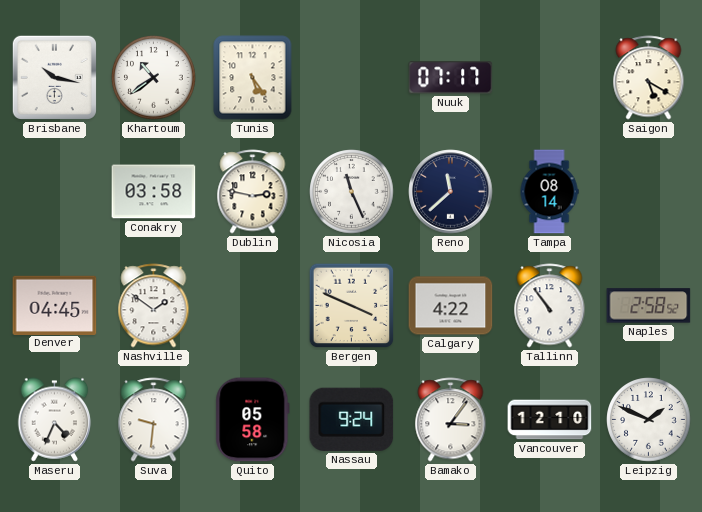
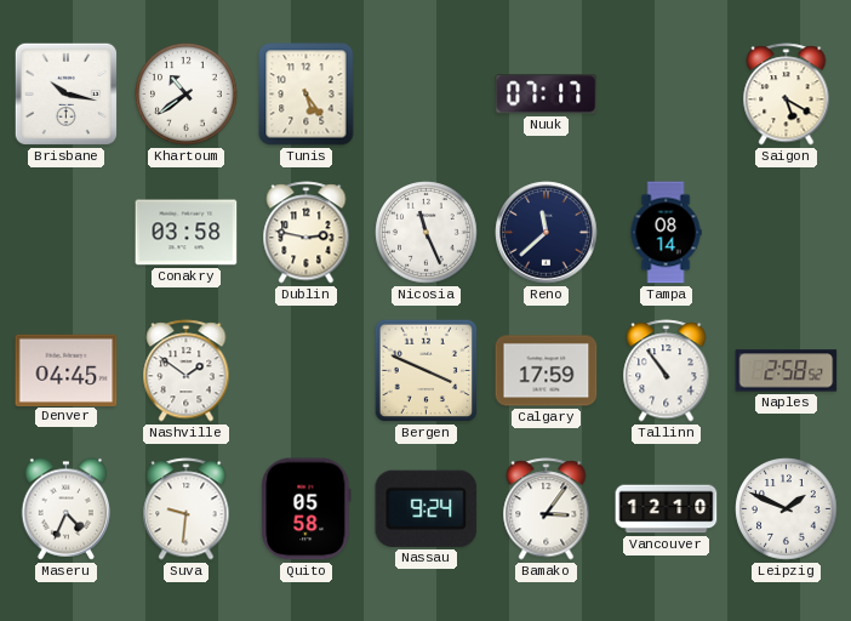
Calgary: 4:22 -> 17:59
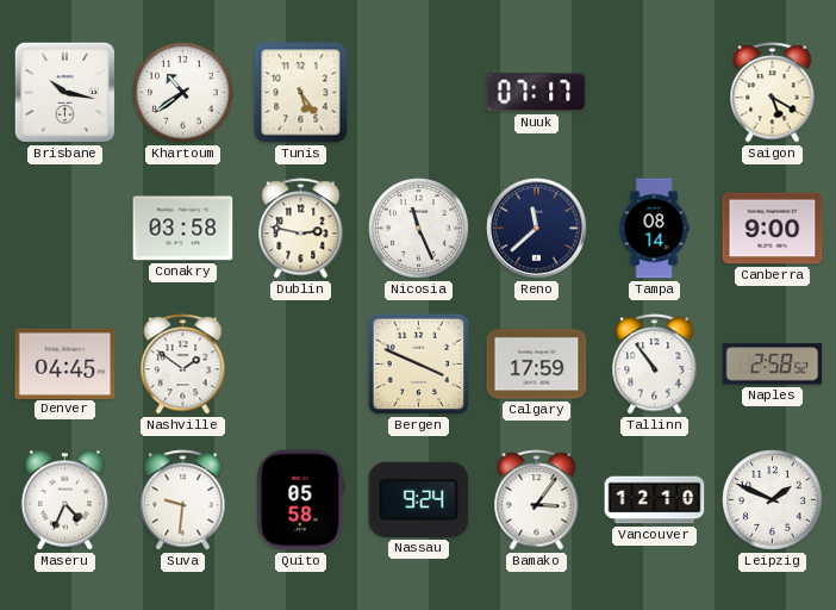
Canberra: none -> 9:00
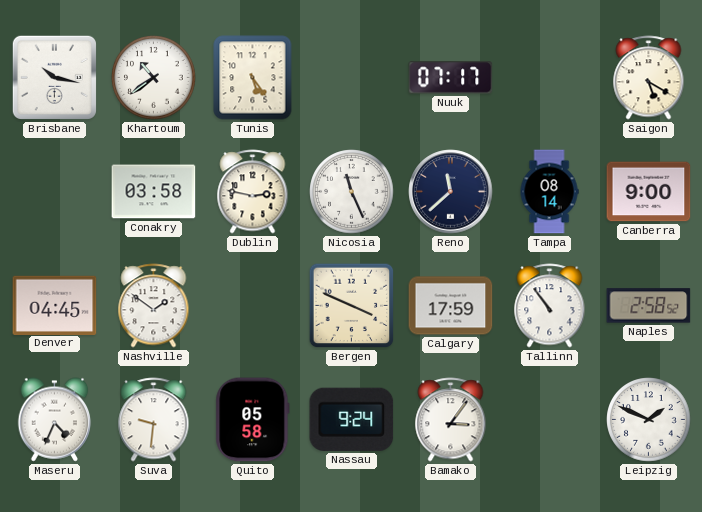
Vancouver: 12:10 -> none
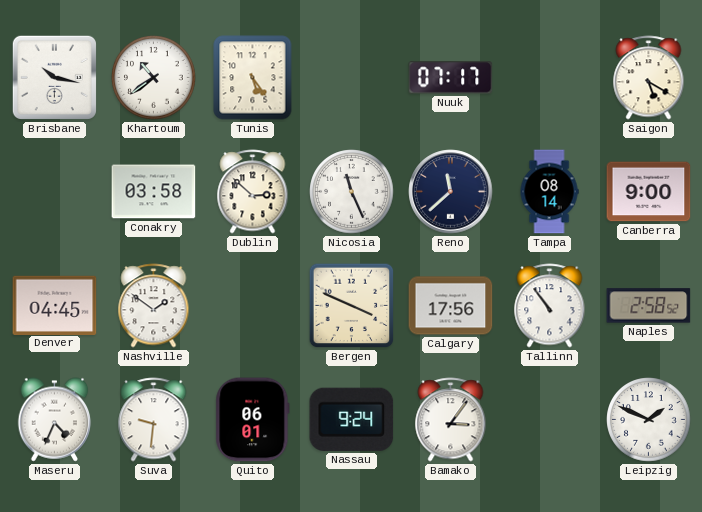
Dublin: 2:47 -> 2:52
Calgary: 17:59 -> 17:56
Quito: 05:58 -> 06:01
